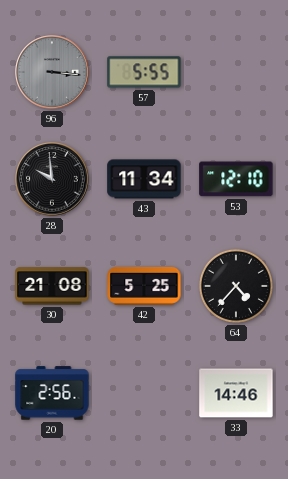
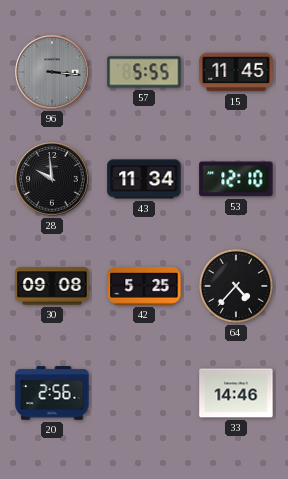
15: none -> 11:45
30: 21:08 -> 09:08
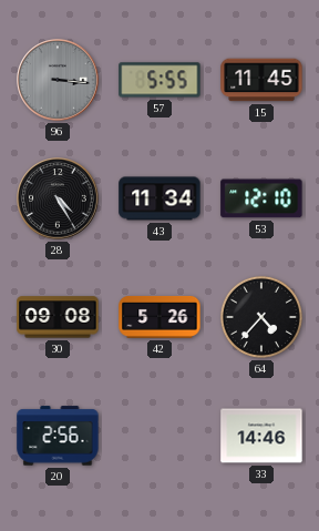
28: 9:59 -> 4:25
42: 5:25 -> 5:26
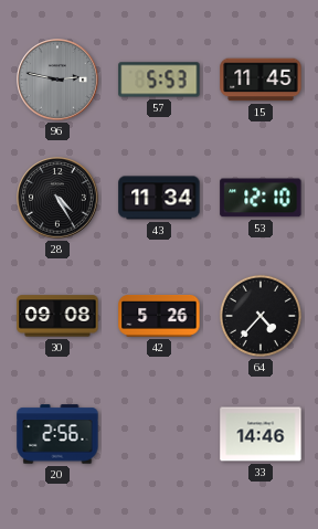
96: 3:16 -> 2:47
57: 5:55 -> 5:53
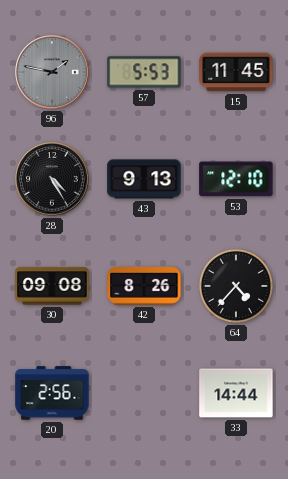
96: 2:47 -> 1:47
43: 11:34 -> 9:13
42: 5:26 -> 8:26
33: 14:46 -> 14:44
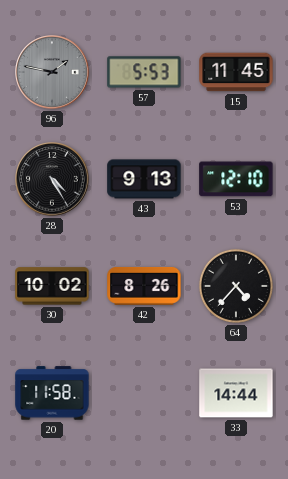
30: 09:08 -> 10:02
20: 2:56 -> 11:58
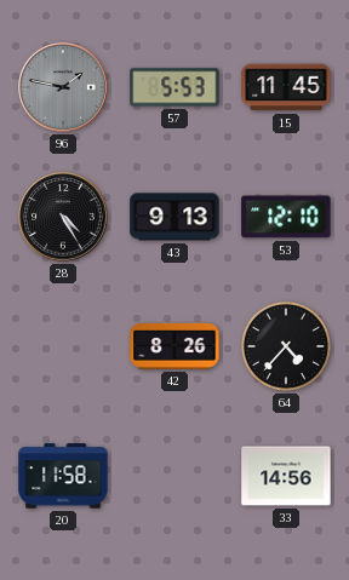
30: 10:02 -> none
33: 14:44 -> 14:56
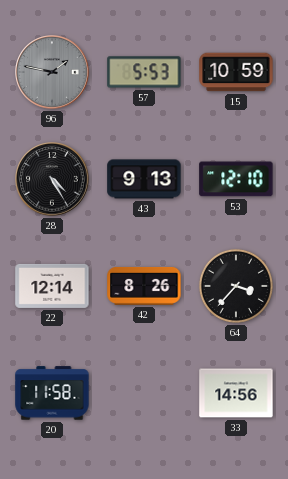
15: 11:45 -> 10:59
22: none -> 12:14
64: 4:37 -> 3:37
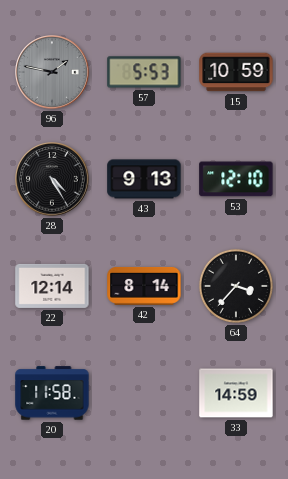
42: 8:26 -> 8:14
33: 14:56 -> 14:59
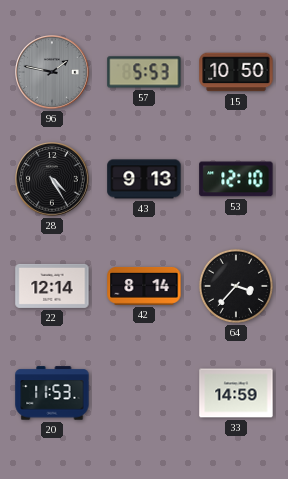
15: 10:59 -> 10:50
20: 11:58 -> 11:53
